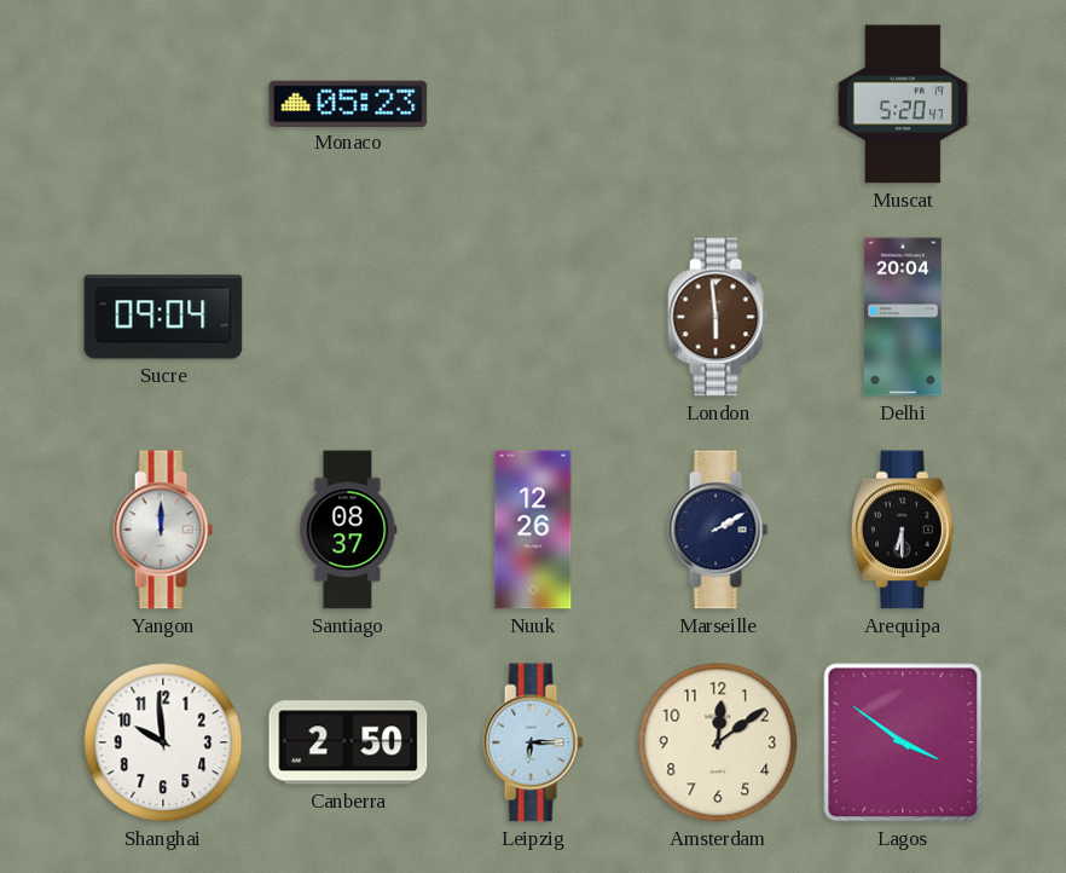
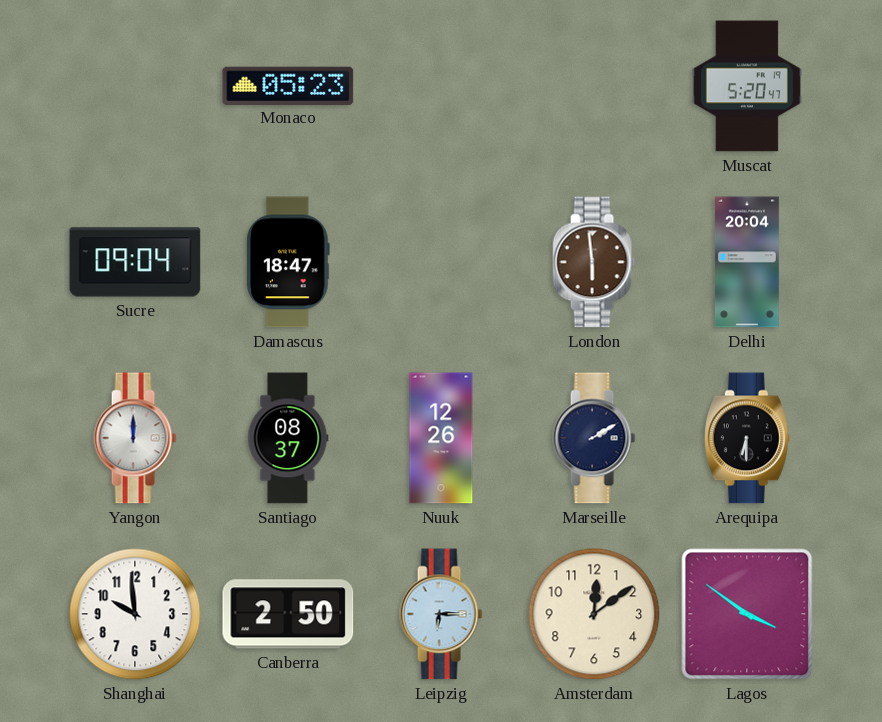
Damascus: none -> 18:47
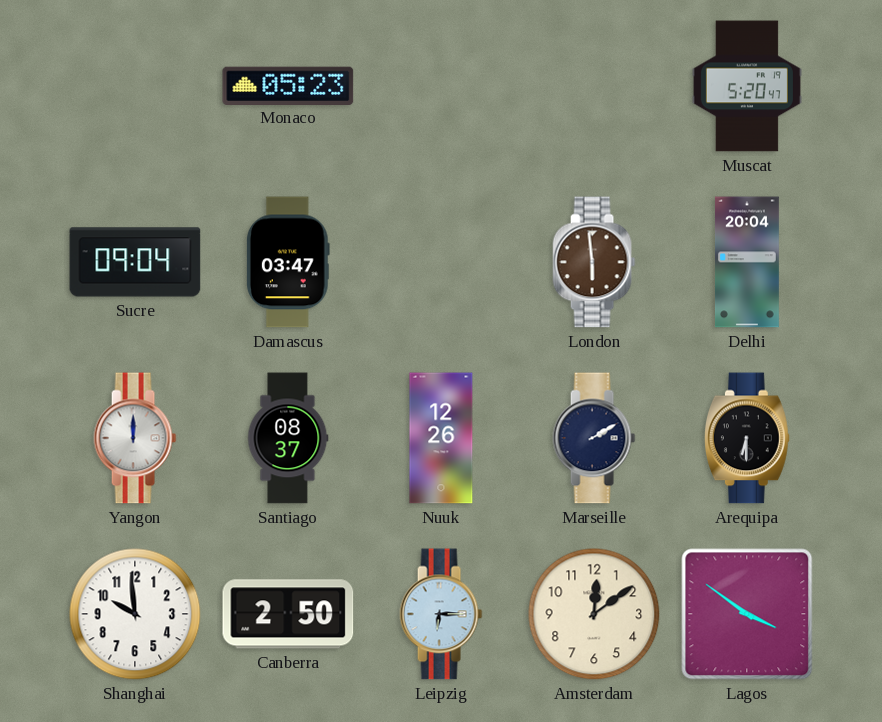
Damascus: 18:47 -> 03:47
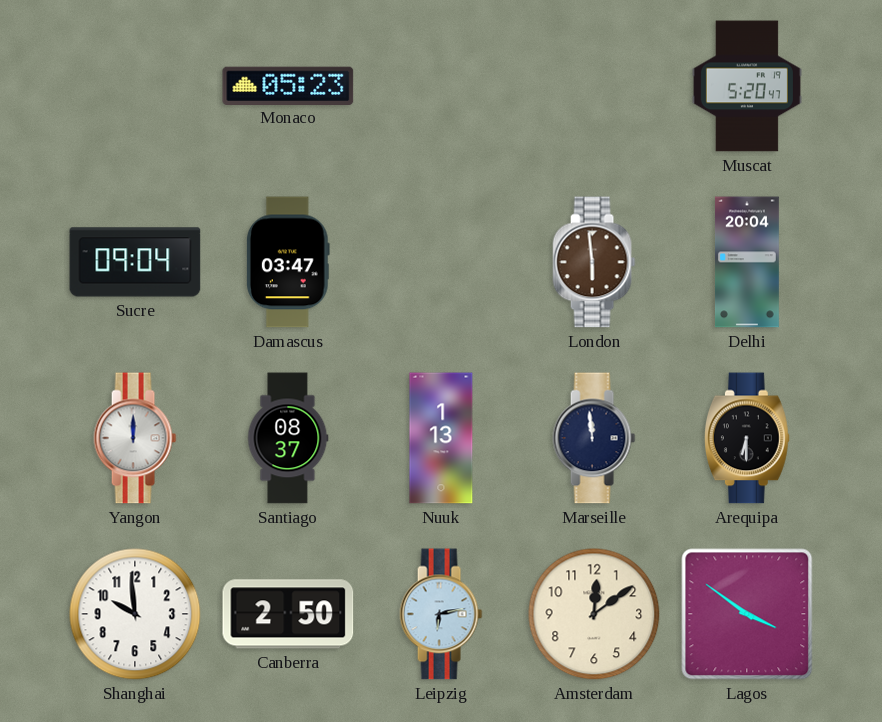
Nuuk: 12:26 -> 1:13
Marseille: 2:10 -> 11:59
Leipzig: 6:15 -> 6:13
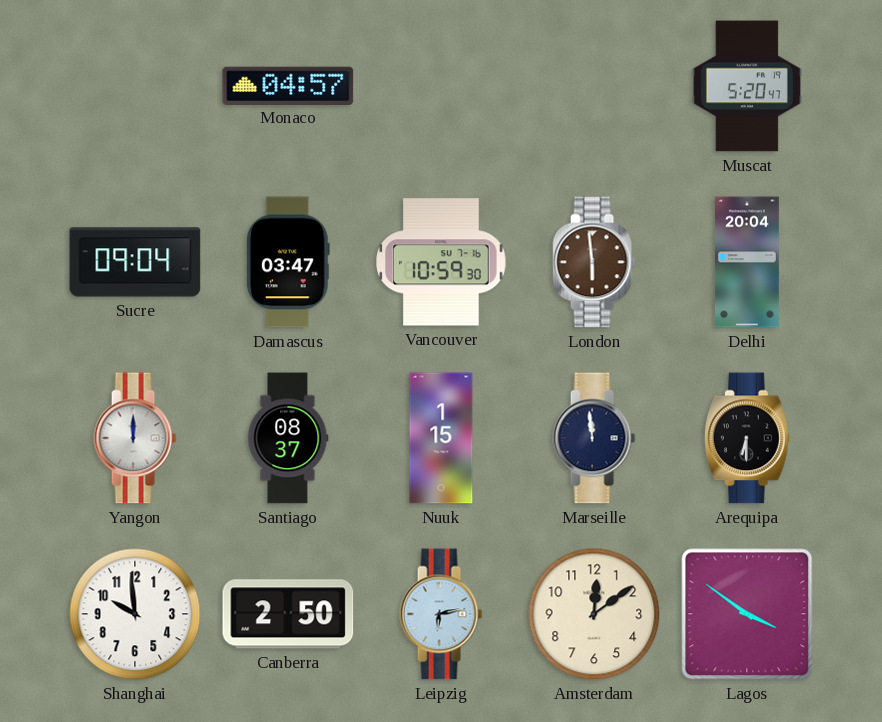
Monaco: 05:23 -> 04:57
Vancouver: none -> 10:59
Nuuk: 1:13 -> 1:15
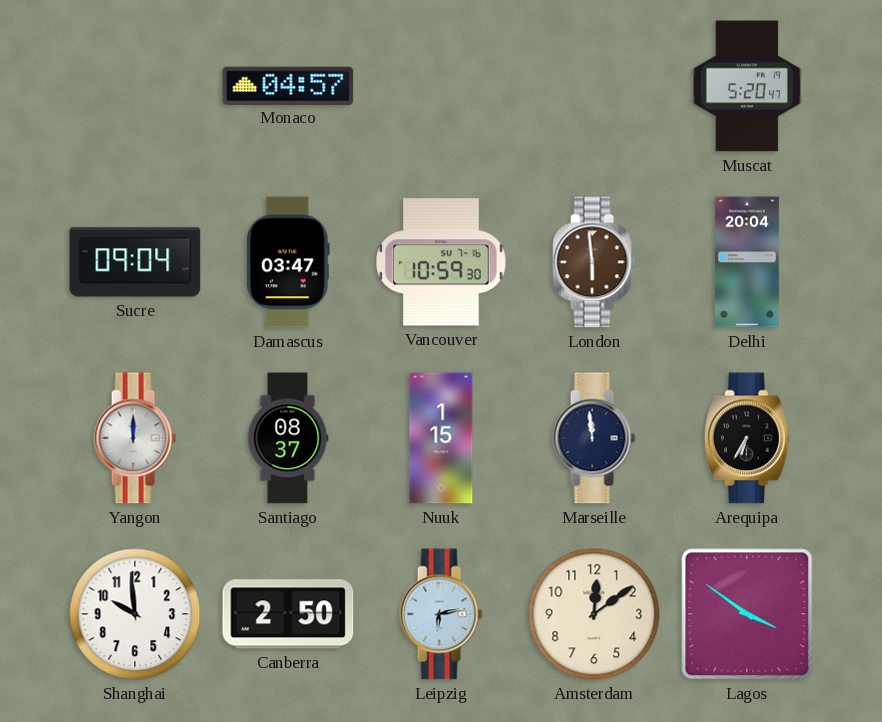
Arequipa: 6:30 -> 6:35
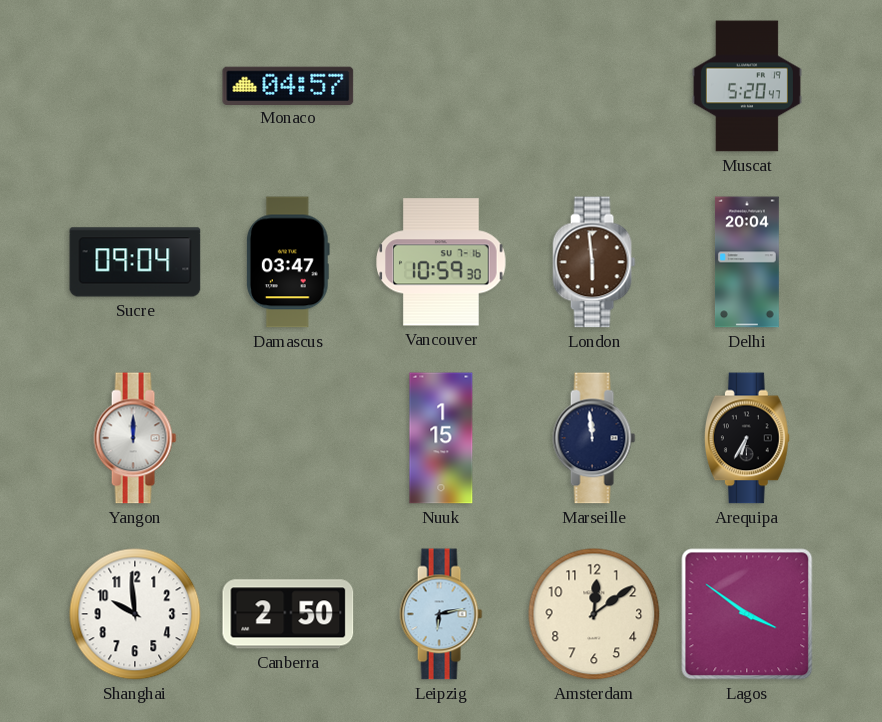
Santiago: 08:37 -> none
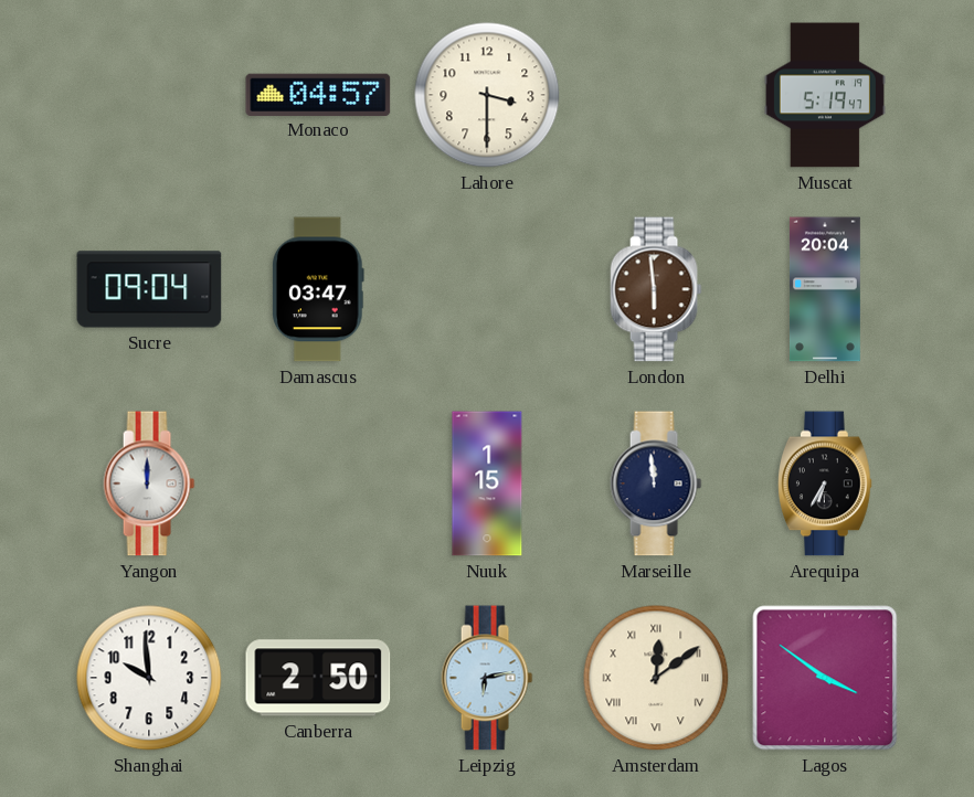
Lahore: none -> 3:30
Muscat: 5:20 -> 5:19
Vancouver: 10:59 -> none
Amsterdam numerals: Arabic -> Roman
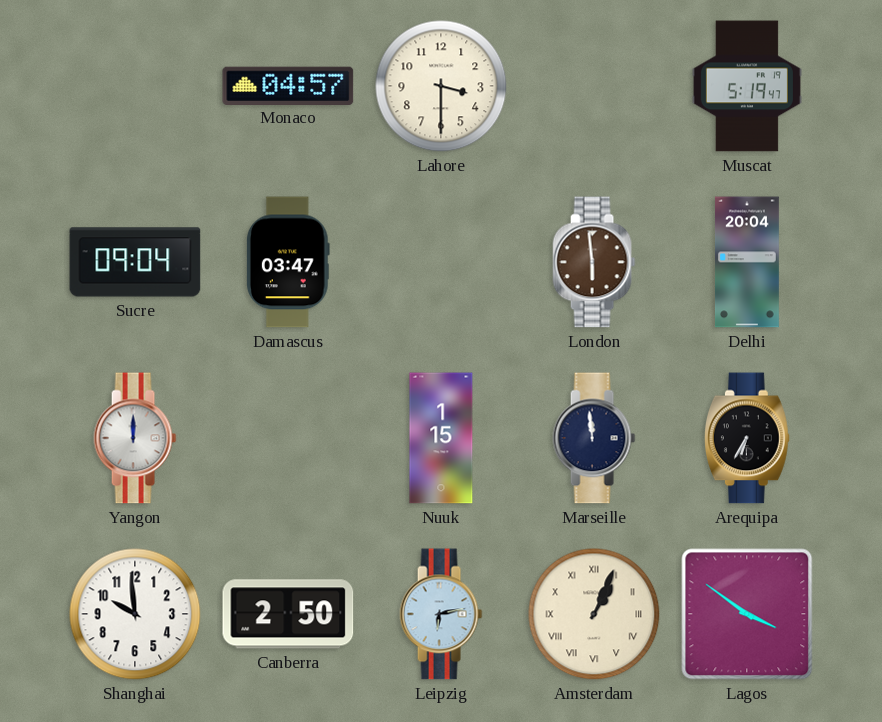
Amsterdam: 12:09 -> 1:04
